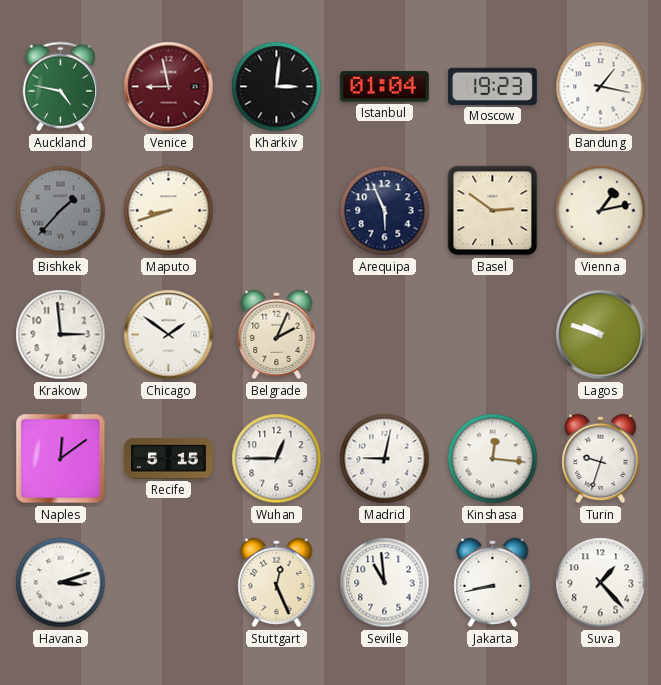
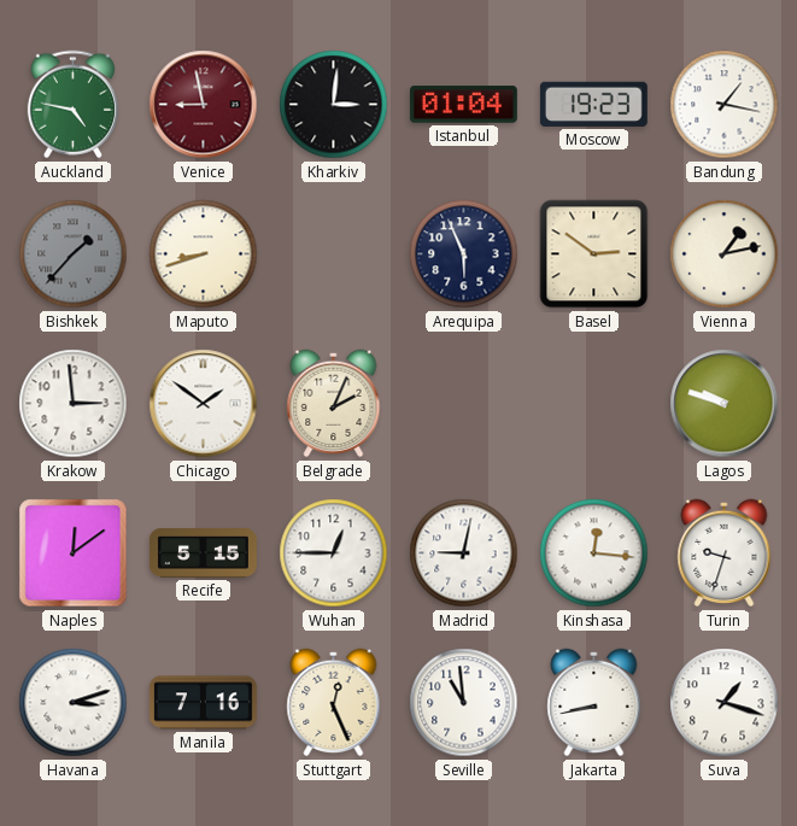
Manila: none -> 7:16
Suva: 1:23 -> 1:18
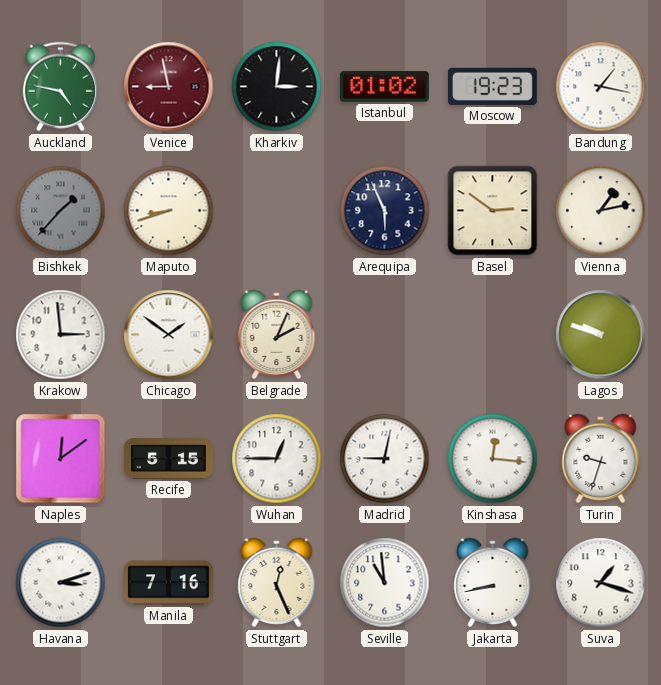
Istanbul: 01:04 -> 01:02
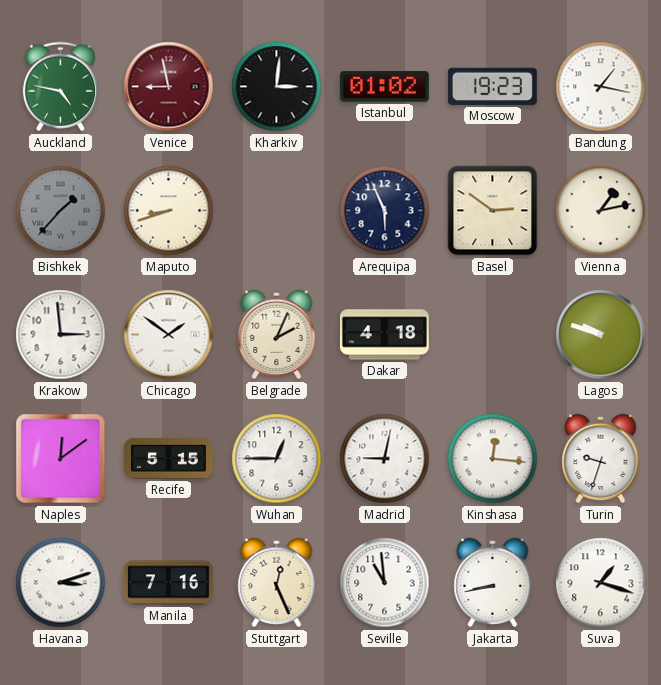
Dakar: none -> 4:18
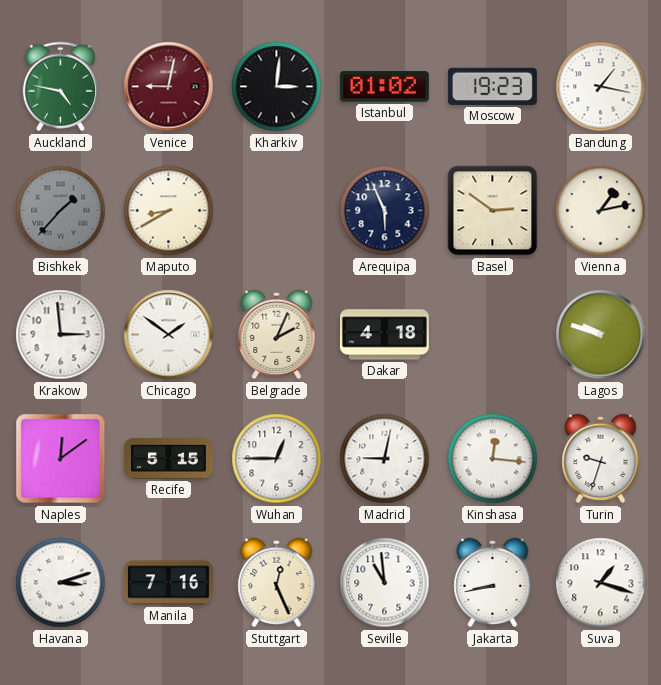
Venice: 8:58 -> 9:02
Maputo: 8:42 -> 8:40
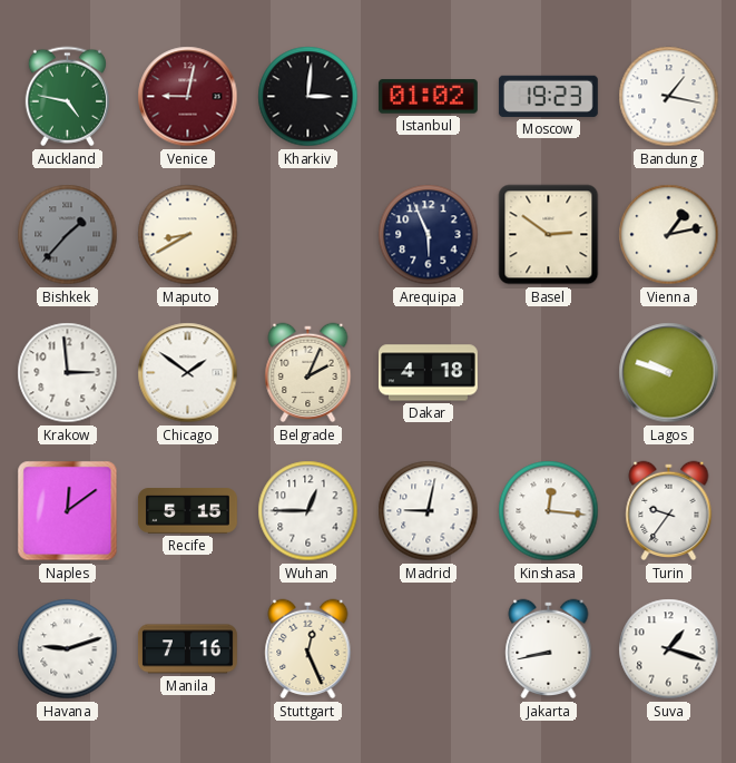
Turin: 9:33 -> 9:36
Havana: 3:12 -> 9:12
Seville: 10:59 -> none
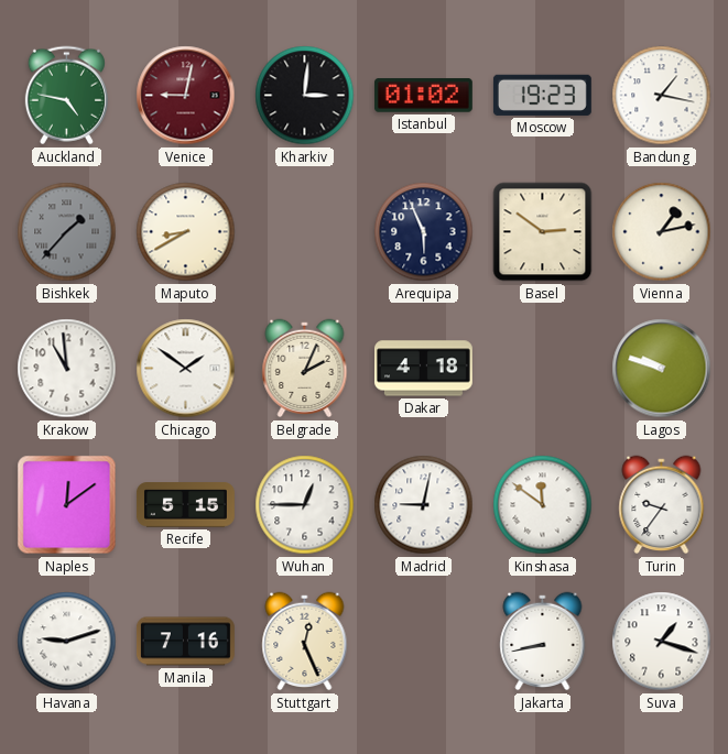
Krakow: 2:59 -> 10:59
Kinshasa: 12:16 -> 11:51
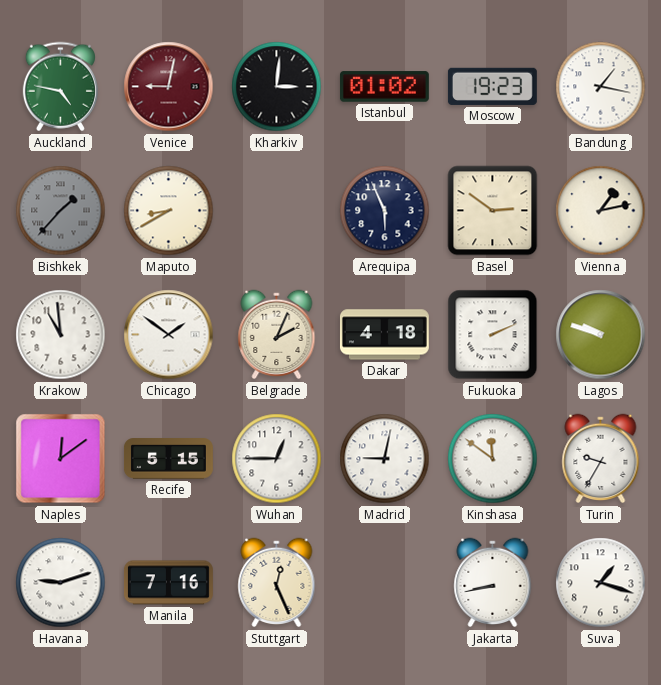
Fukuoka: none -> 2:11
Turin: 9:36 -> 9:35
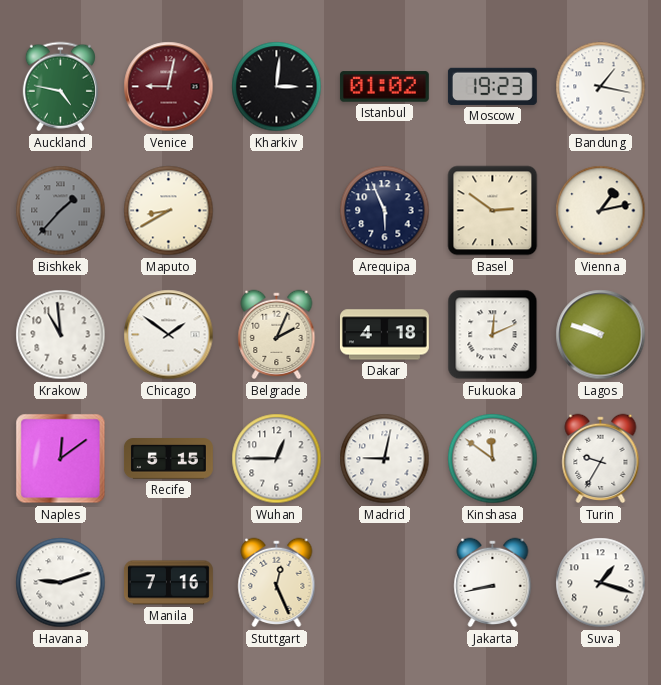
Fukuoka: 2:11 -> 12:11
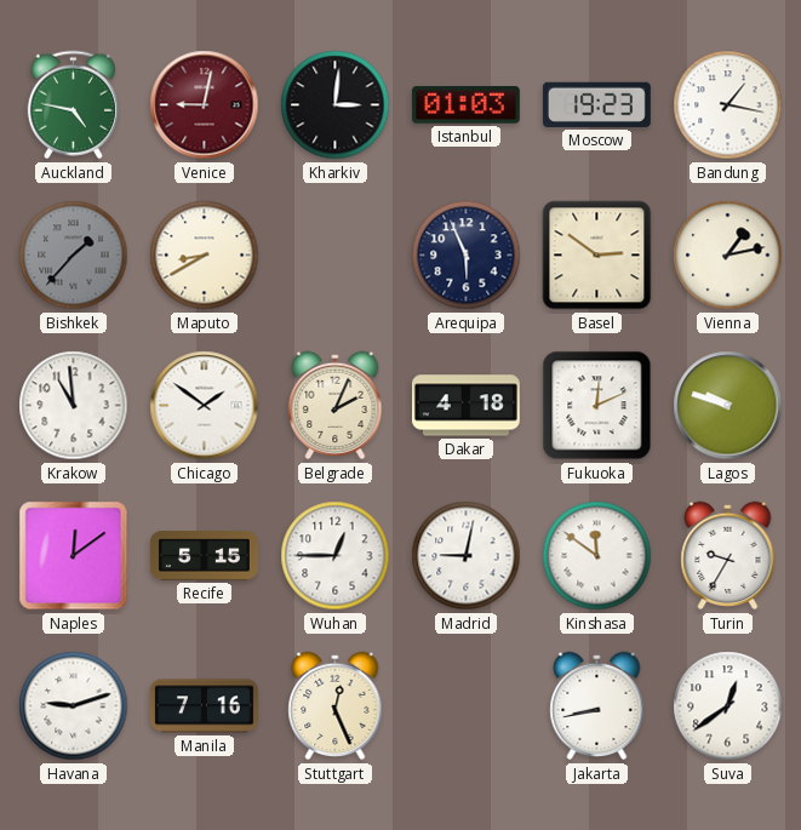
Istanbul: 01:02 -> 01:03
Suva: 1:18 -> 12:39
